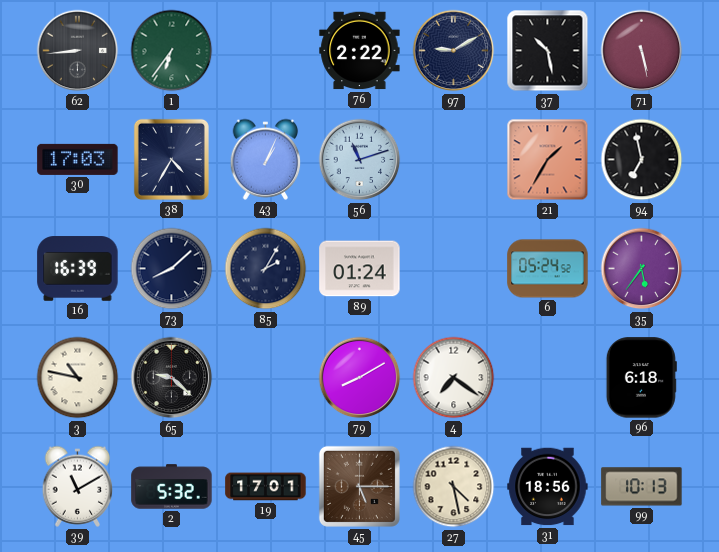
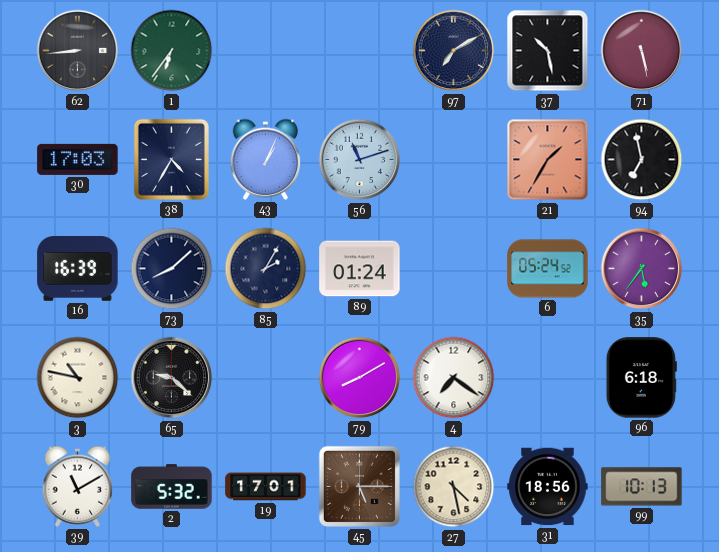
76: 2:22 -> none
97: 9:10 -> 7:10
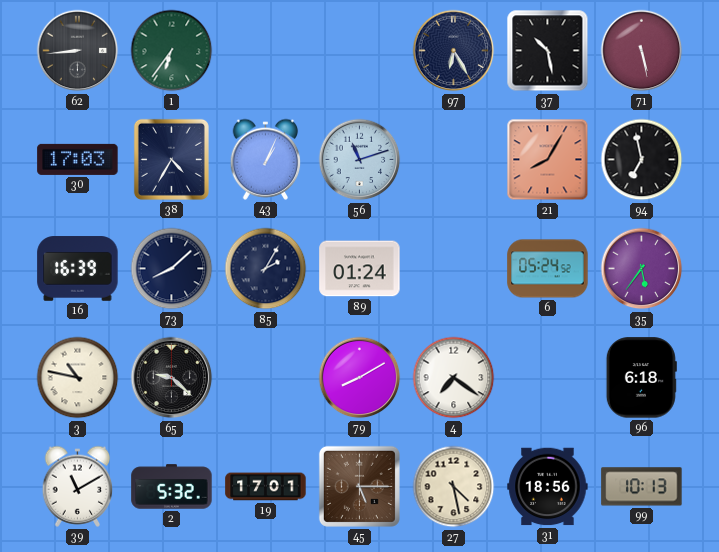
97: 7:10 -> 6:25
21: 1:35 -> 8:05
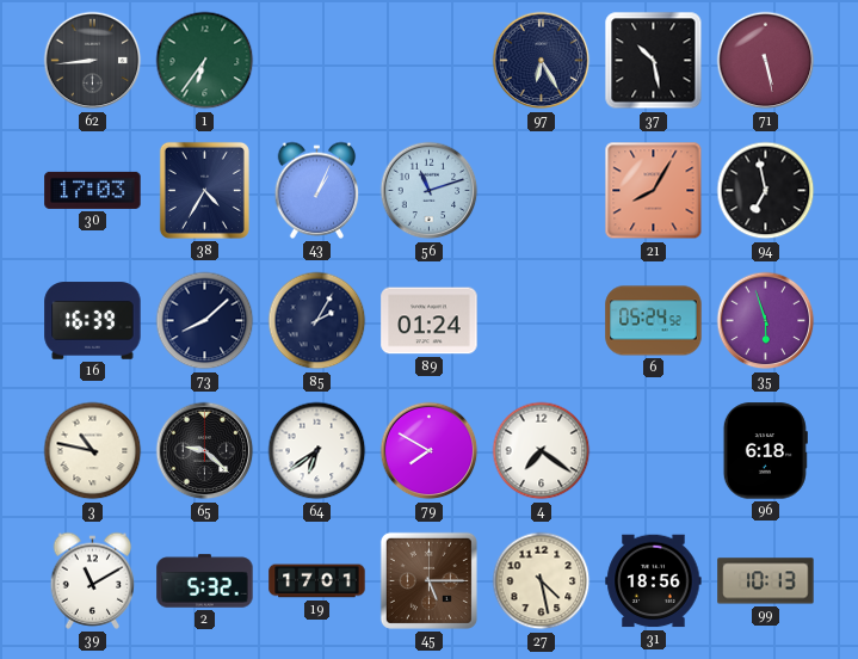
35: 5:36 -> 5:57
64: none -> 6:39
79: 8:10 -> 7:50
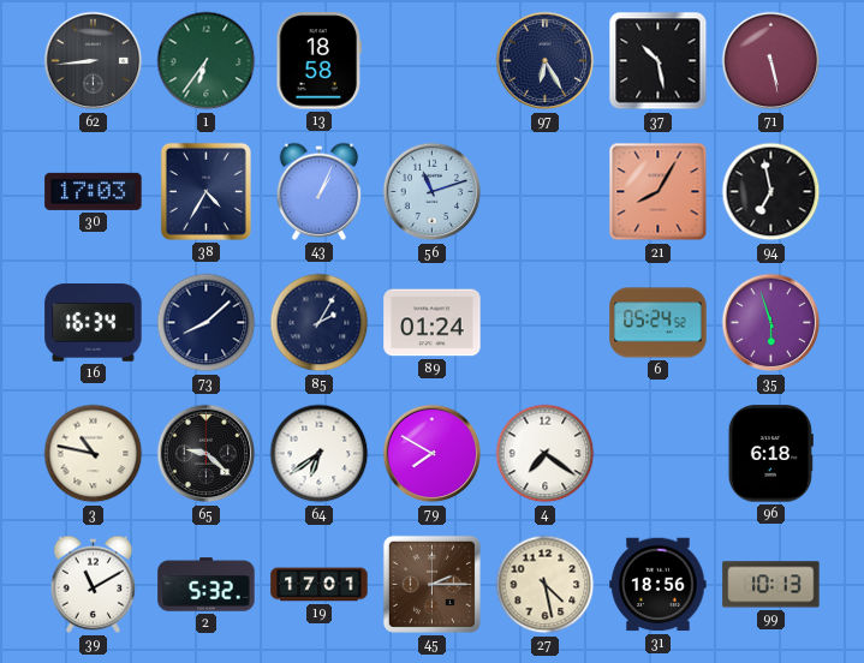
13: none -> 18:58
16: 16:39 -> 16:34
45: 5:15 -> 2:15
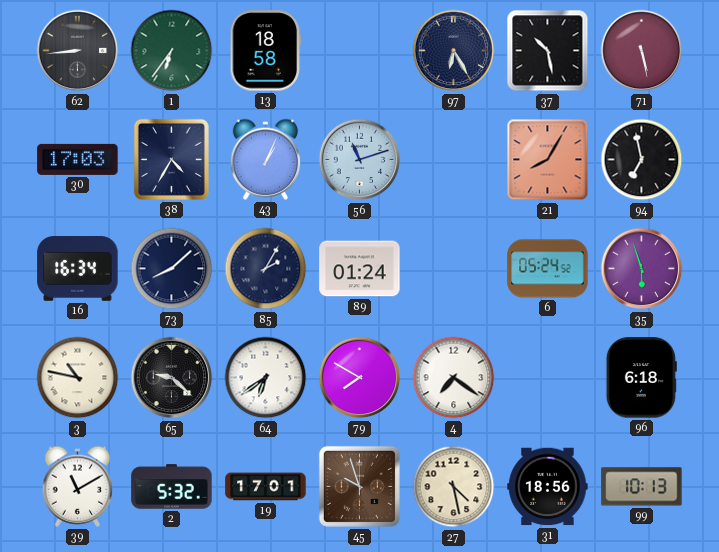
45: 2:15 -> 9:57
